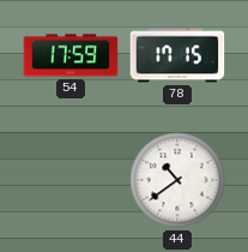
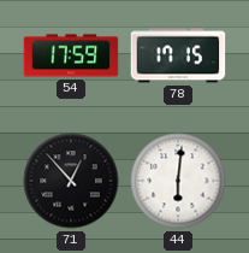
71: none -> 12:53
44: 10:39 -> 6:01
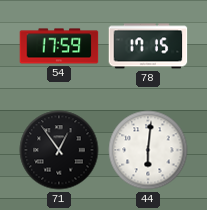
71: 12:53 -> 12:54
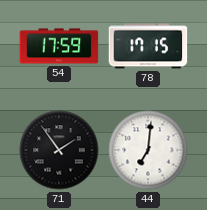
71: 12:54 -> 1:54
44: 6:01 -> 7:01
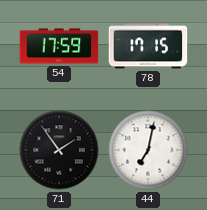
44: 7:01 -> 7:02
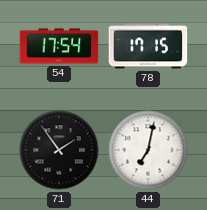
54: 17:59 -> 17:54
